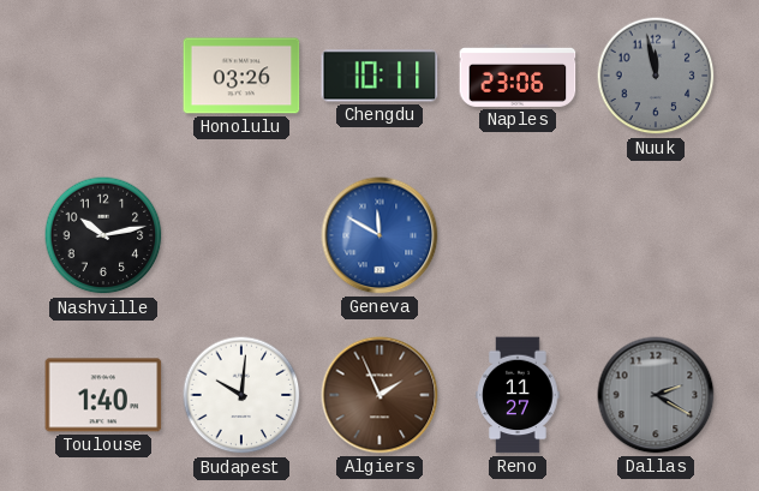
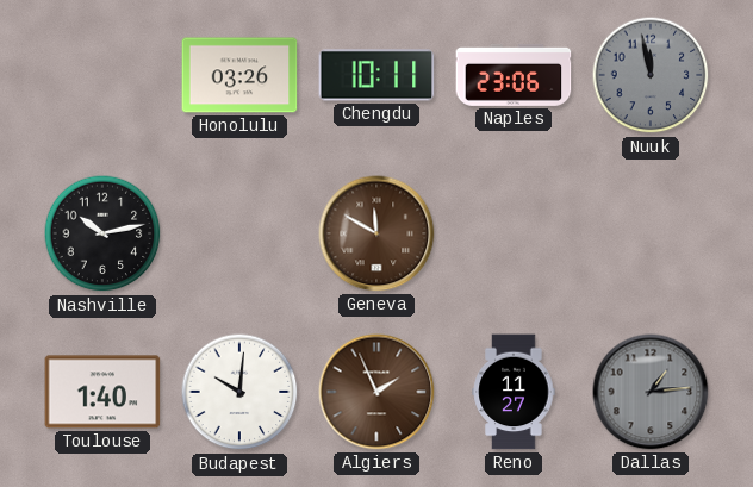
Geneva dial: blue -> brown
Dallas: 2:20 -> 1:14
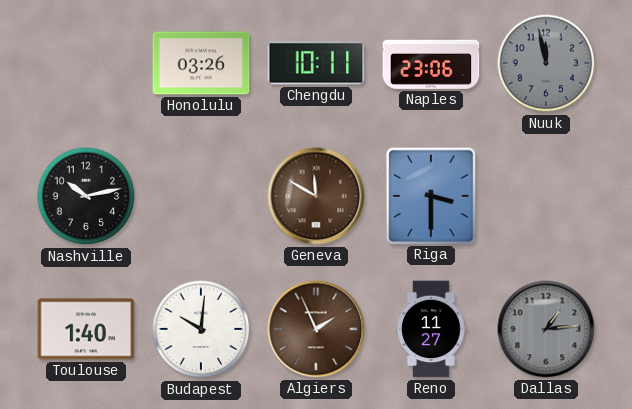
Riga: none -> 3:30
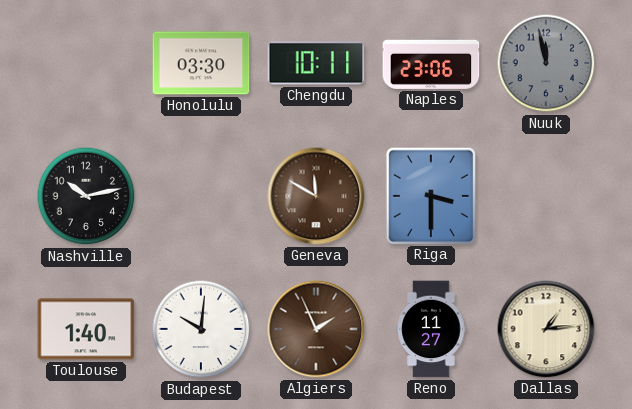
Honolulu: 03:26 -> 03:30
Dallas dial: grey -> cream
